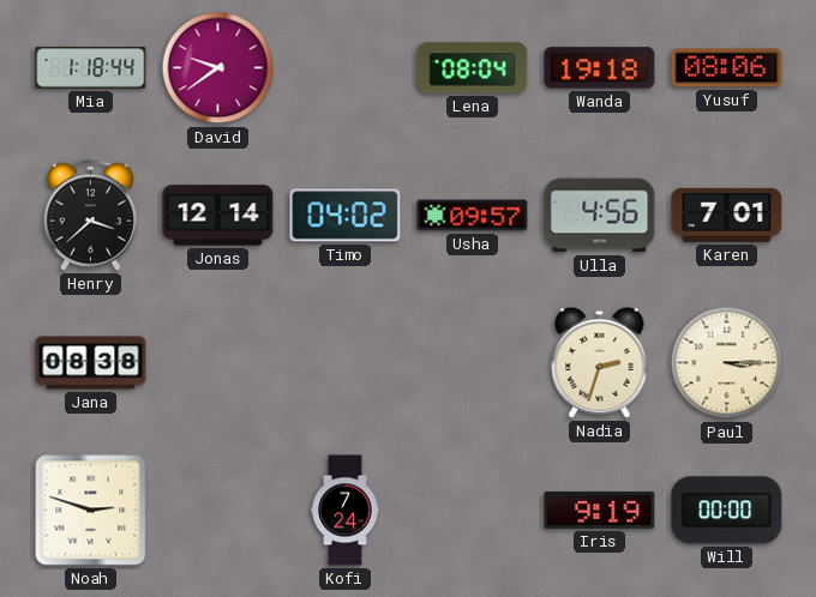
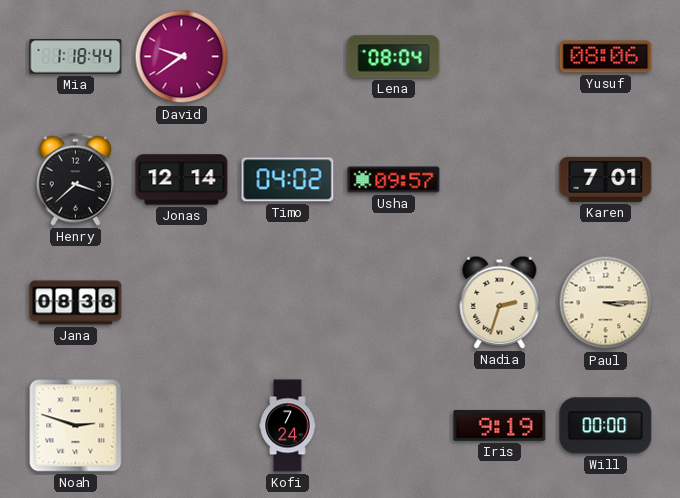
Wanda: 19:18 -> none
Ulla: 4:56 -> none
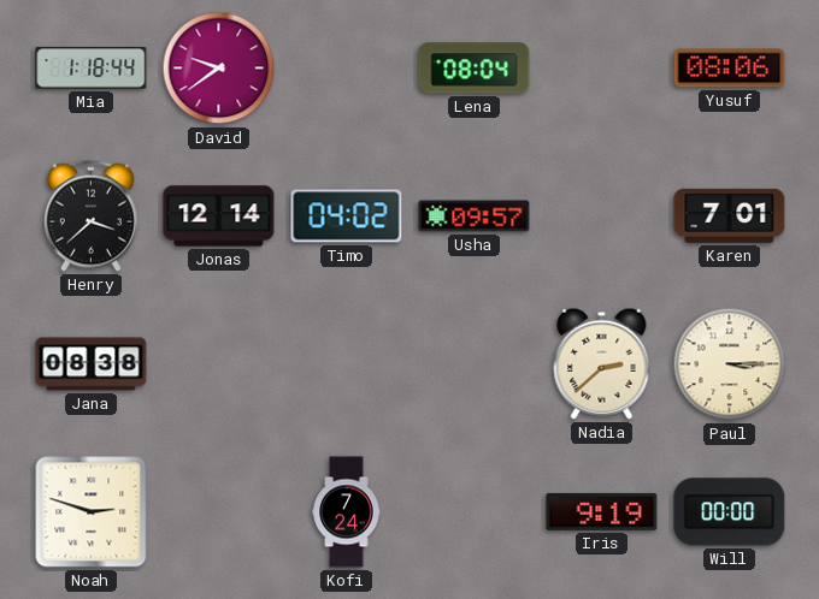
Nadia: 2:33 -> 2:38
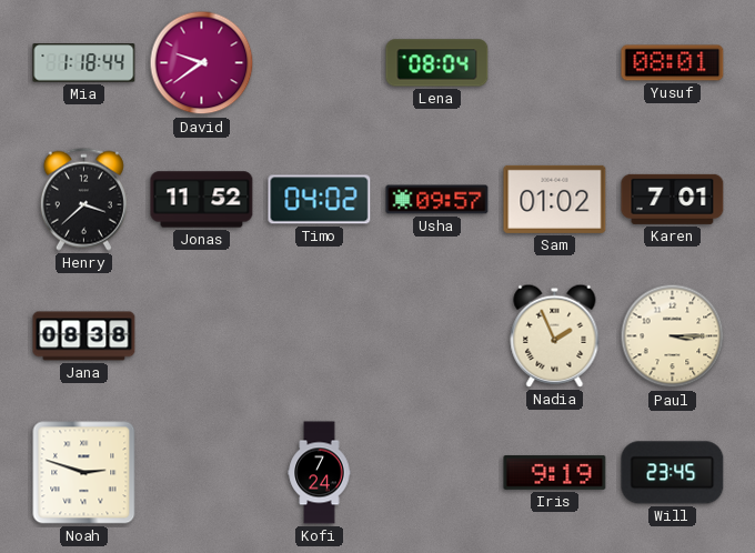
Yusuf: 08:06 -> 08:01
Jonas: 12:14 -> 11:52
Sam: none -> 01:02
Nadia: 2:38 -> 1:56
Will: 00:00 -> 23:45
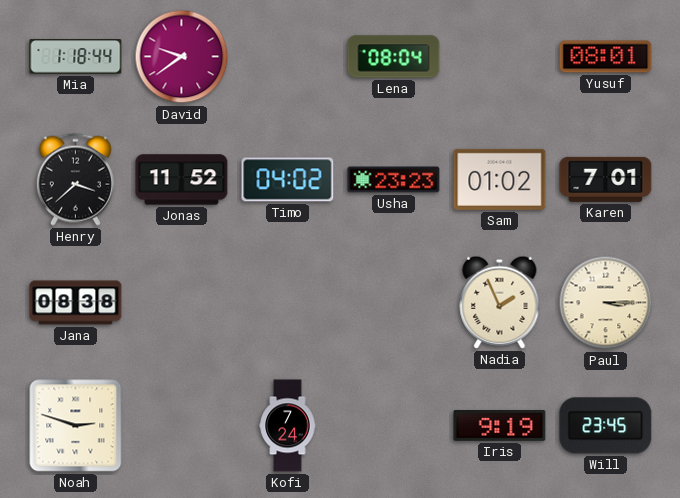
Usha: 09:57 -> 23:23
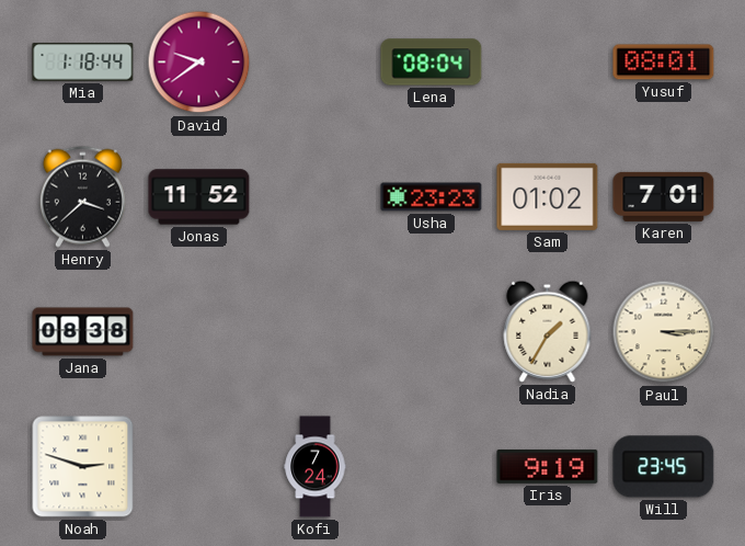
Timo: 04:02 -> none
Nadia: 1:56 -> 1:35
